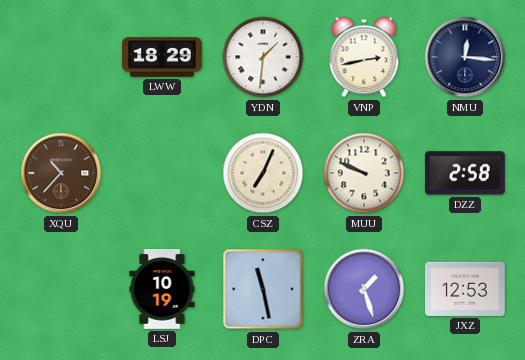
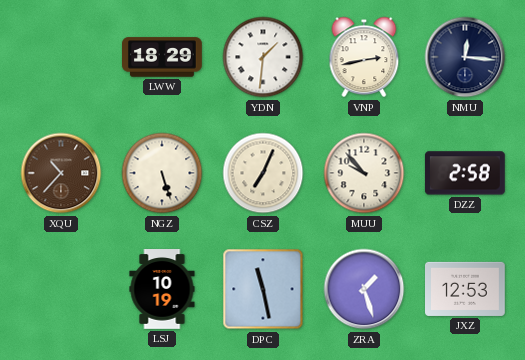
NGZ: none -> 5:27
MUU: 9:49 -> 9:53
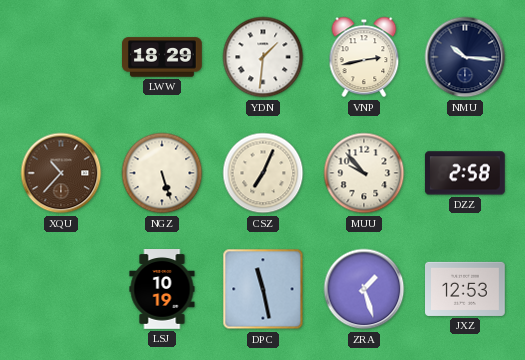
NMU: 12:16 -> 10:16
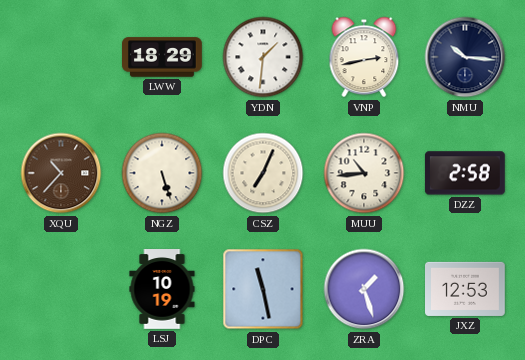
MUU: 9:53 -> 10:44
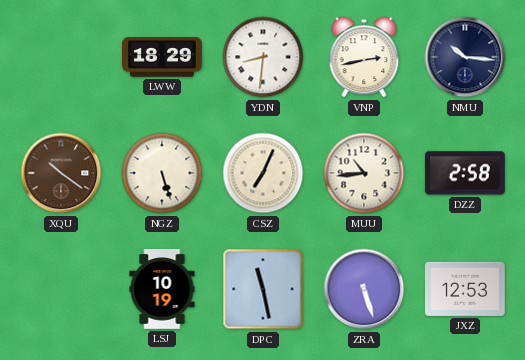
YDN: 1:31 -> 8:31
XQU: 10:37 -> 10:21
ZRA: 1:27 -> 5:27
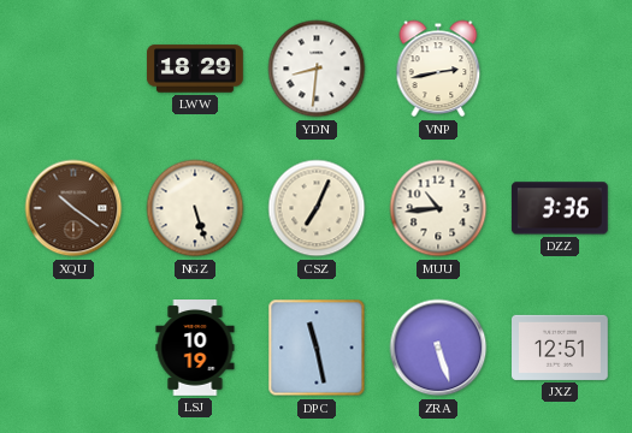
NMU: 10:16 -> none
DZZ: 2:58 -> 3:36
JXZ: 12:53 -> 12:51
